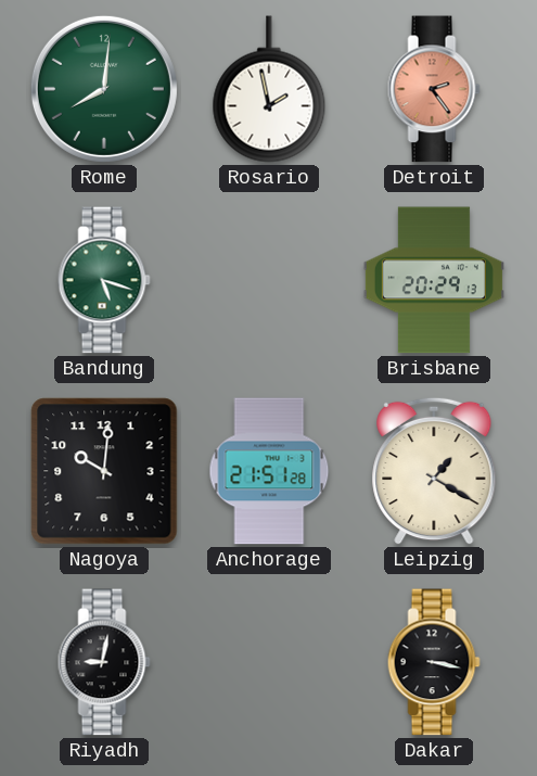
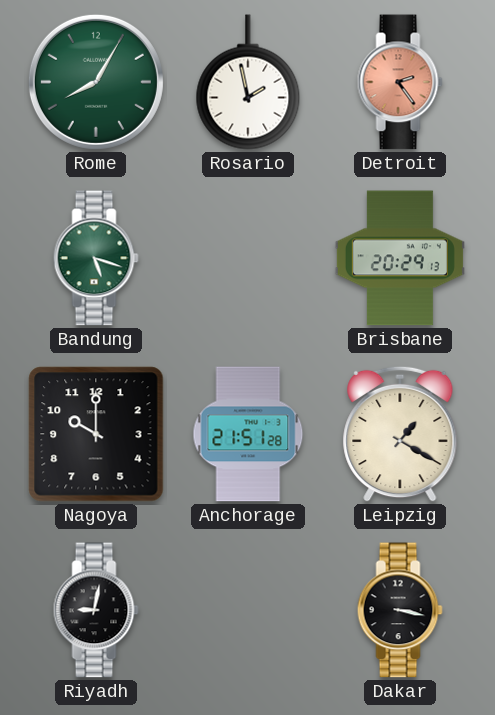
Rome: 8:01 -> 8:05
Nagoya: 10:01 -> 10:00
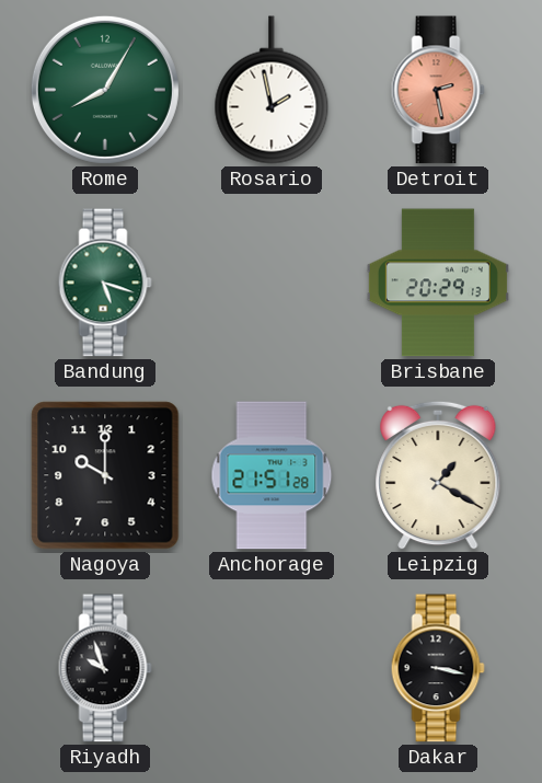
Detroit: 2:24 -> 2:28
Riyadh: 9:02 -> 9:57
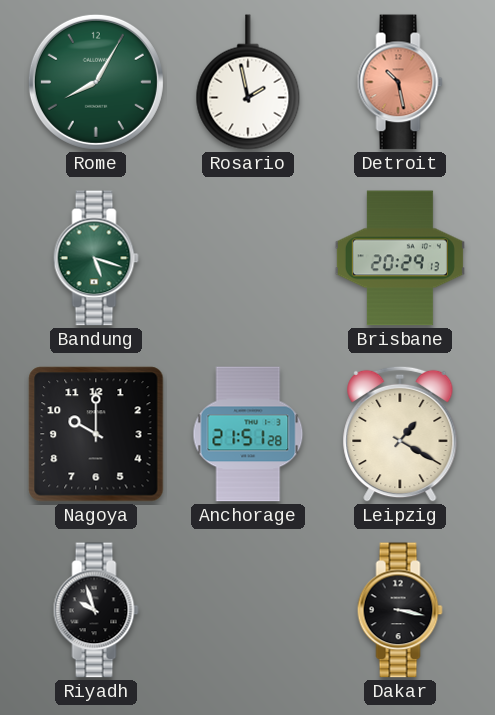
Detroit: 2:28 -> 10:28
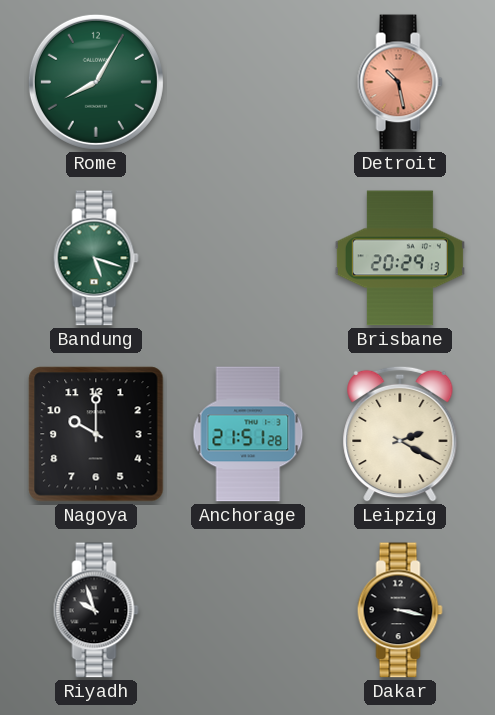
Rosario: 1:58 -> none
Leipzig: 1:20 -> 2:20
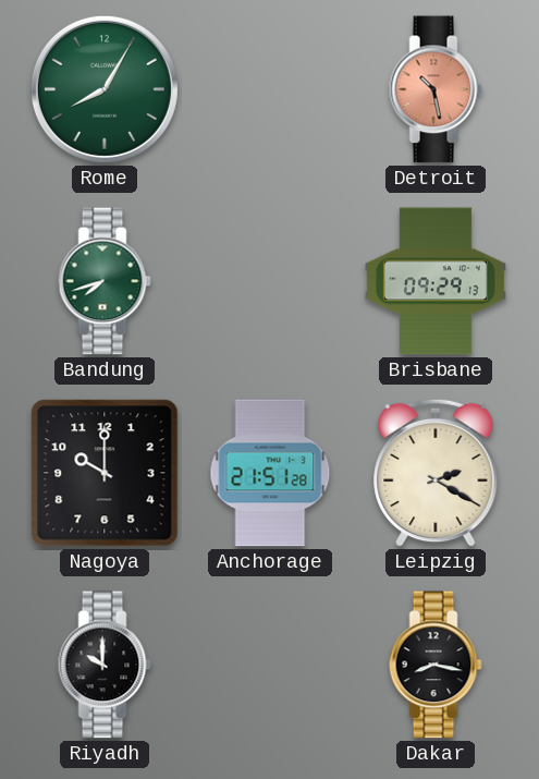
Bandung: 5:18 -> 7:42
Brisbane: 20:29 -> 09:29
Riyadh: 9:57 -> 10:00
Dakar: 3:17 -> 8:17
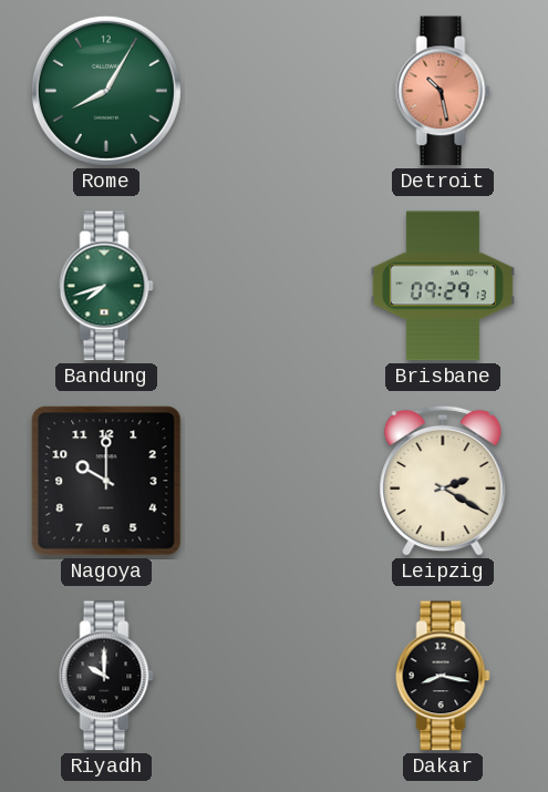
Anchorage: 21:51 -> none
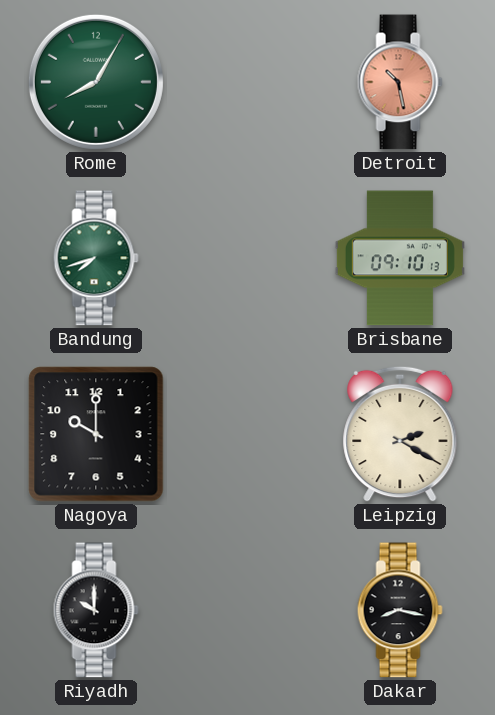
Brisbane: 09:29 -> 09:10
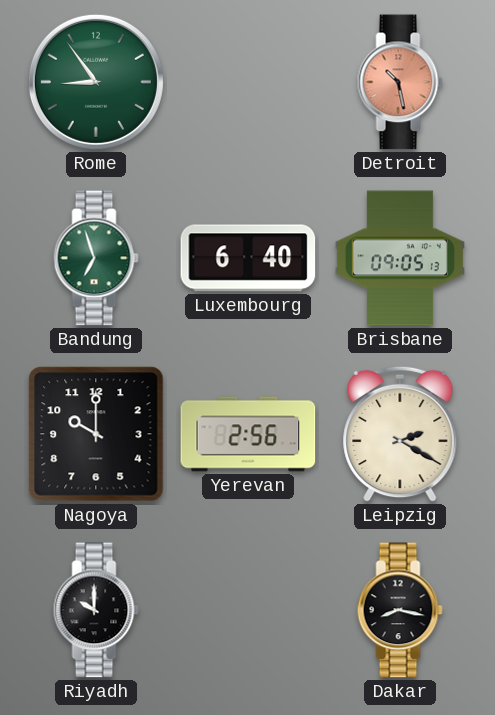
Rome: 8:05 -> 8:54
Bandung: 7:42 -> 6:57
Luxembourg: none -> 6:40
Brisbane: 09:10 -> 09:05
Yerevan: none -> 2:56
